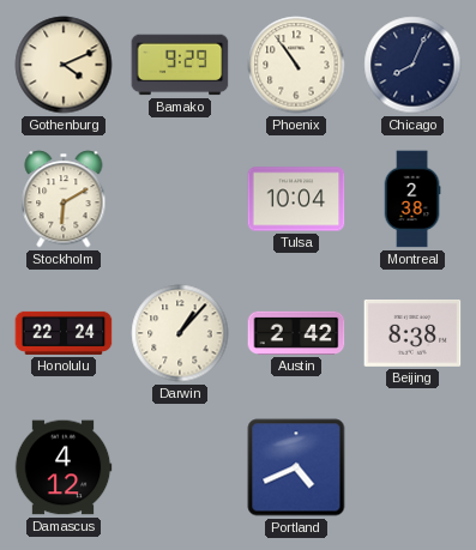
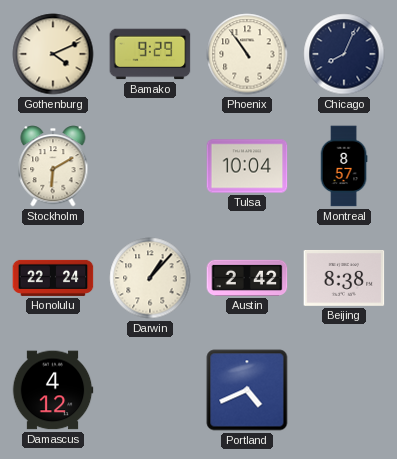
Montreal: 2:38 -> 8:57
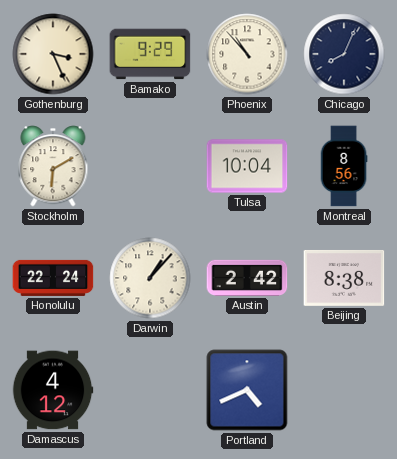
Gothenburg: 4:11 -> 3:26
Phoenix: 10:54 -> 10:53
Montreal: 8:57 -> 8:56
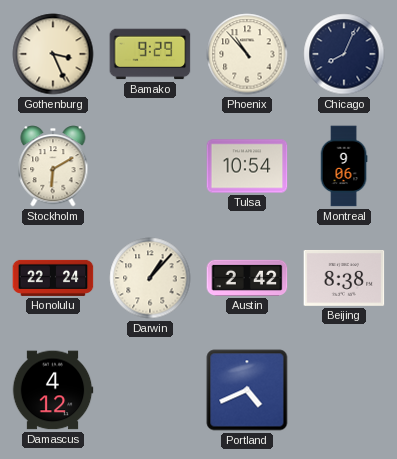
Tulsa: 10:04 -> 10:54
Montreal: 8:56 -> 9:06
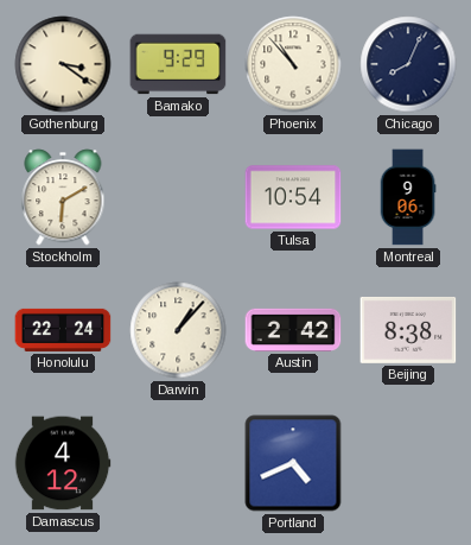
Gothenburg: 3:26 -> 3:21
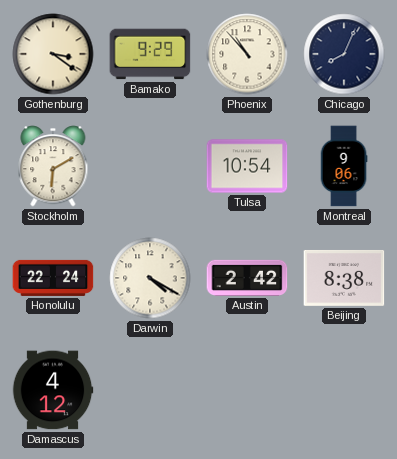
Darwin: 1:07 -> 4:20
Portland: 4:41 -> none
